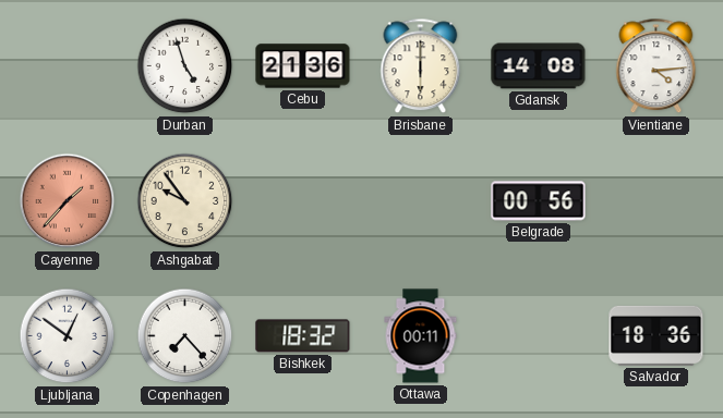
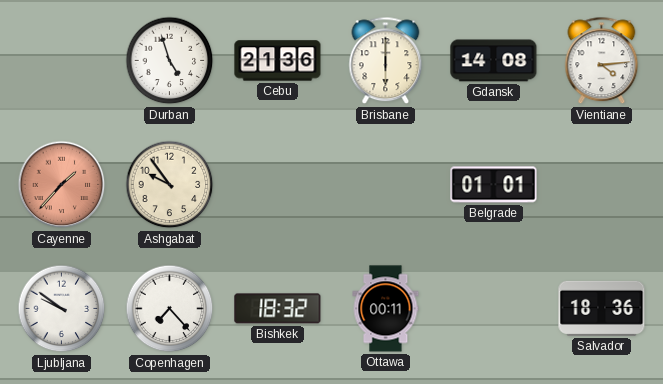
Belgrade: 00:56 -> 01:01
Ljubljana: 12:51 -> 9:51
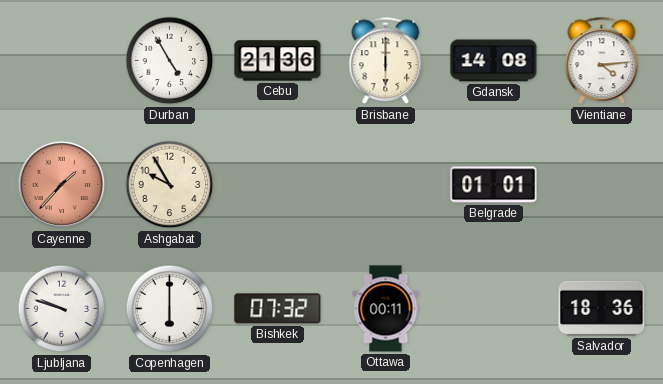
Durban: 4:57 -> 4:55
Ashgabat: 9:54 -> 9:55
Ljubljana: 9:51 -> 9:48
Copenhagen: 7:23 -> 6:00
Bishkek: 18:32 -> 07:32
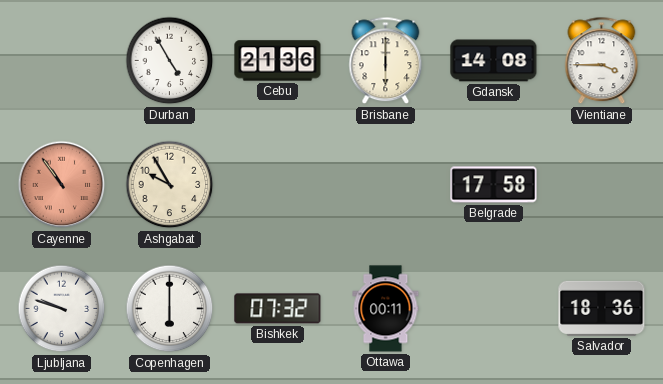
Vientiane: 4:14 -> 3:45
Cayenne: 1:37 -> 10:54
Belgrade: 01:01 -> 17:58
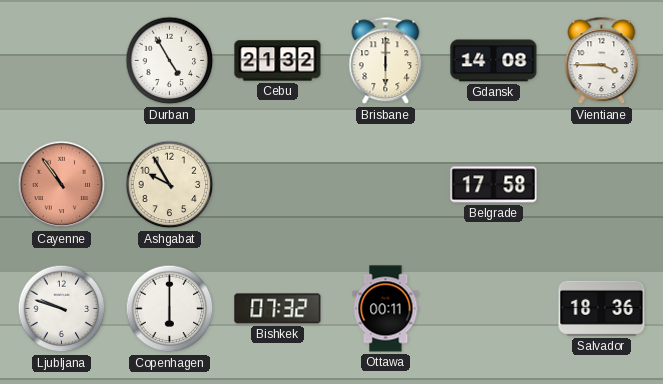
Cebu: 21:36 -> 21:32
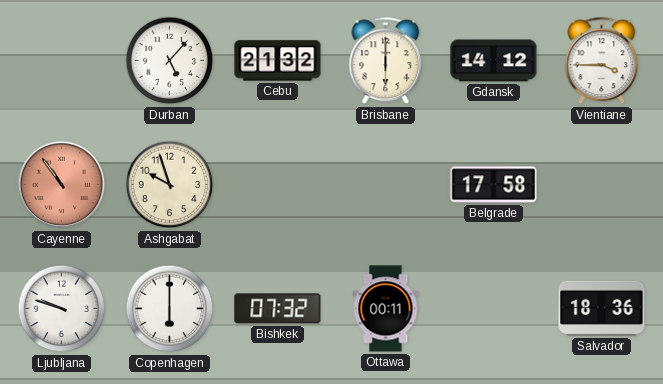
Durban: 4:55 -> 5:07
Gdansk: 14:08 -> 14:12
Ashgabat: 9:55 -> 9:57
